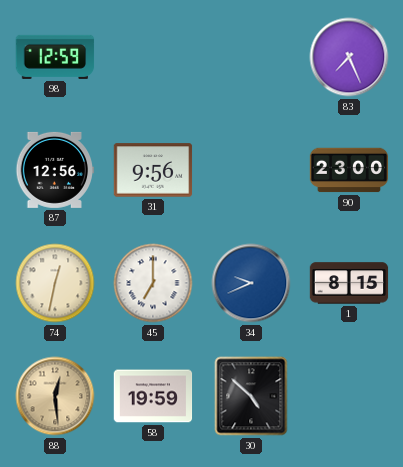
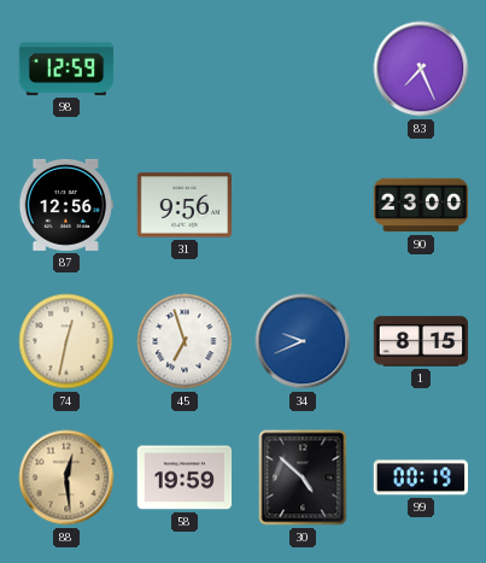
45: 7:00 -> 6:57
99: none -> 00:19
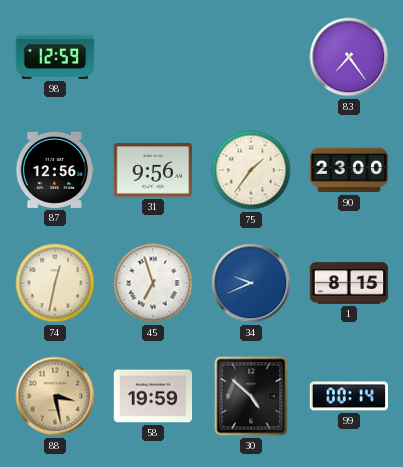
83: 7:26 -> 7:24
75: none -> 1:36
88: 12:29 -> 3:28
99: 00:19 -> 00:14
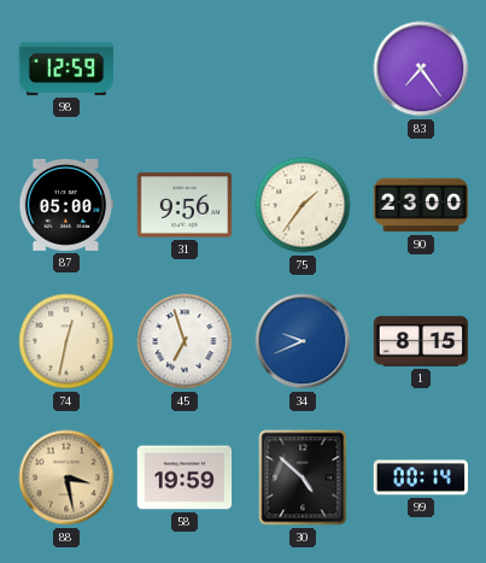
87: 12:56 -> 05:00
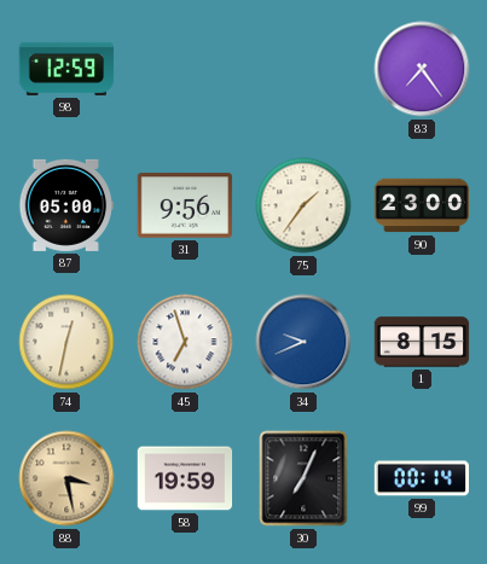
30: 4:52 -> 7:04
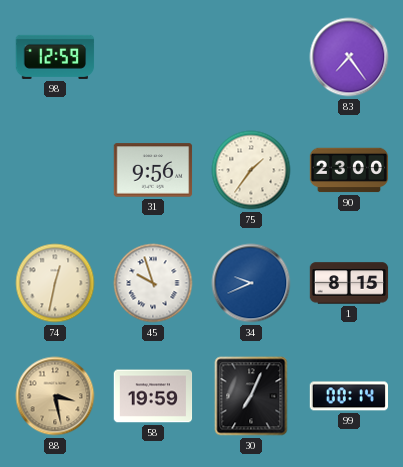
87: 05:00 -> none
45: 6:57 -> 9:57
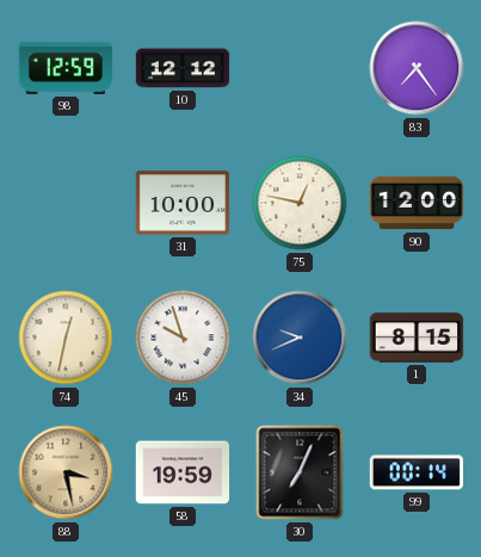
10: none -> 12:12
31: 9:56 -> 10:00
75: 1:36 -> 12:47
90: 23:00 -> 12:00
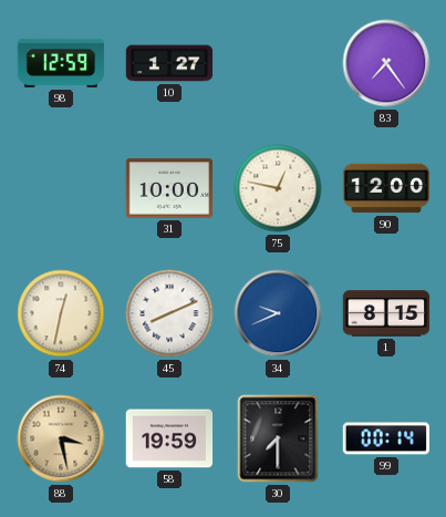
10: 12:12 -> 1:27
45: 9:57 -> 8:11
30: 7:04 -> 7:30
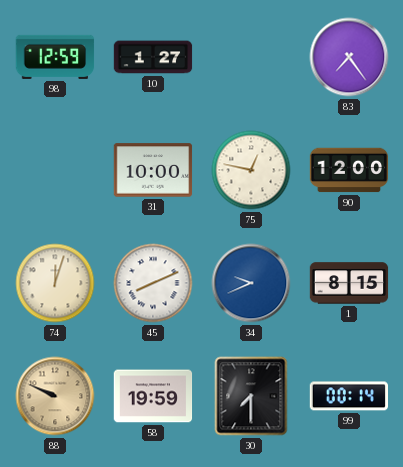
74: 12:32 -> 12:03
88: 3:28 -> 9:49
